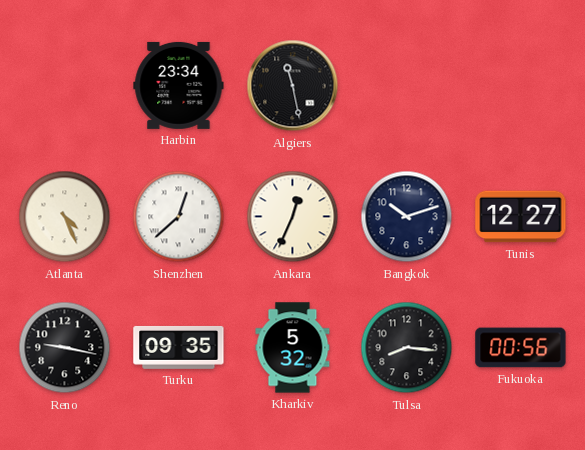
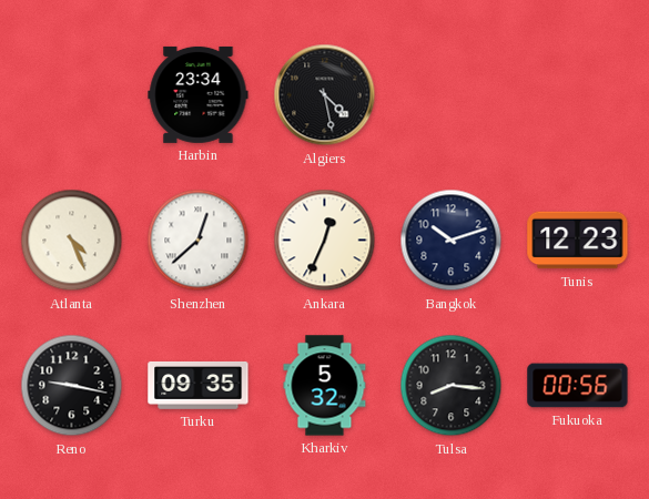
Algiers: 11:28 -> 4:28
Tunis: 12:27 -> 12:23
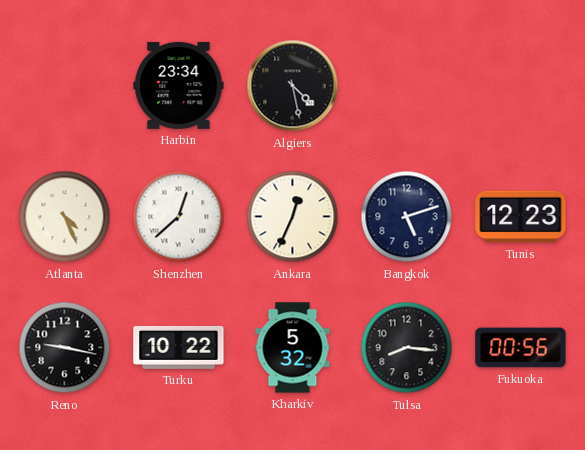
Bangkok: 10:12 -> 5:12
Turku: 09:35 -> 10:22
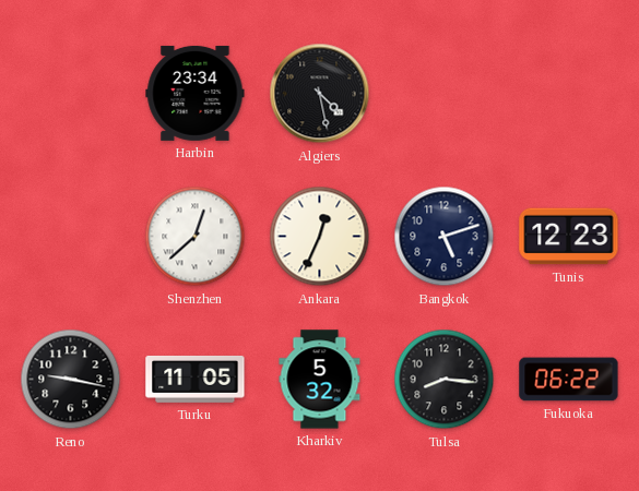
Atlanta: 4:26 -> none
Turku: 10:22 -> 11:05
Fukuoka: 00:56 -> 06:22
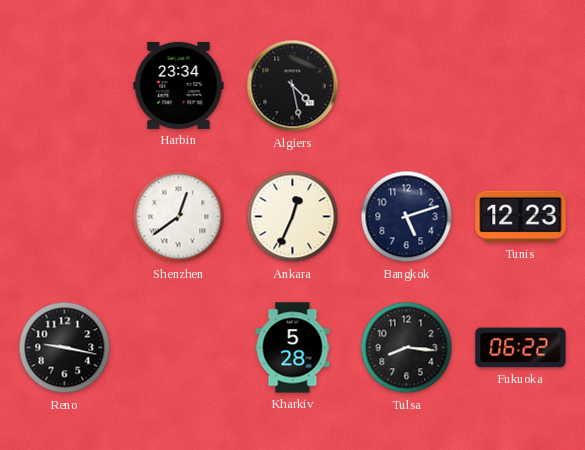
Shenzhen: 12:38 -> 12:39
Turku: 11:05 -> none
Kharkiv: 5:32 -> 5:28
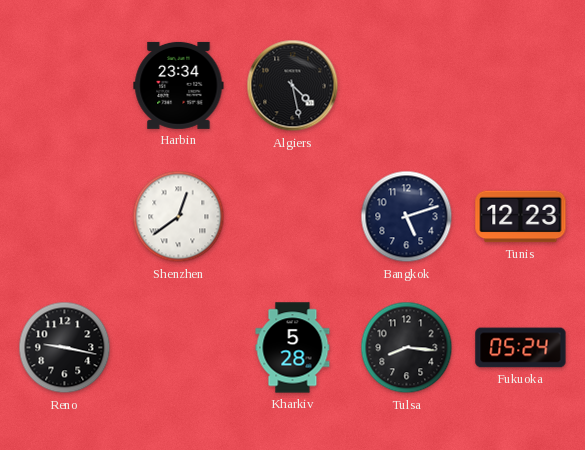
Ankara: 12:34 -> none
Fukuoka: 06:22 -> 05:24
